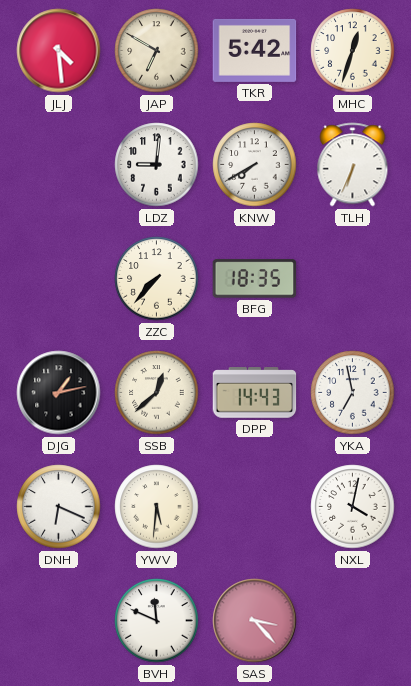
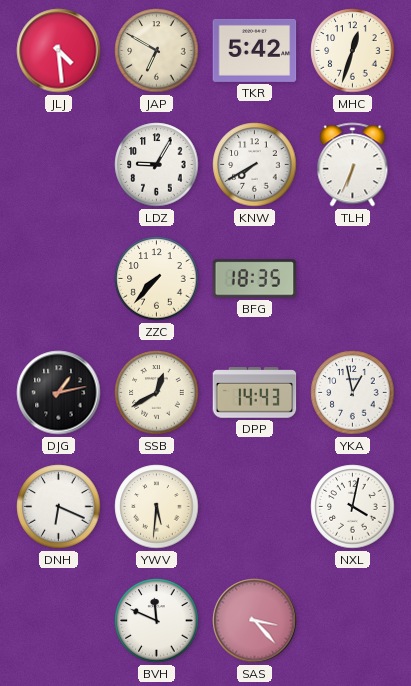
LDZ: 9:01 -> 9:05
SSB: 12:38 -> 12:40
YKA: 6:58 -> 12:58
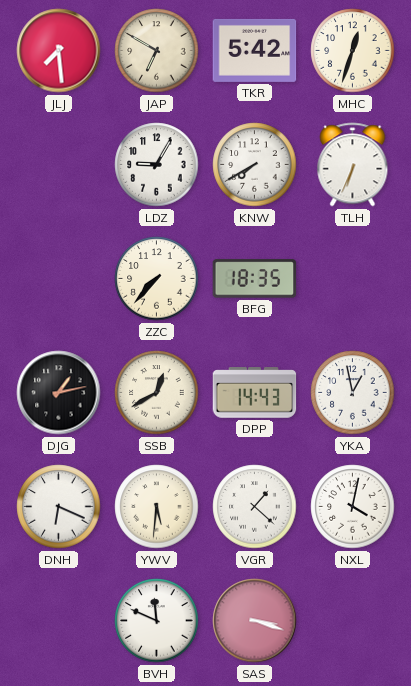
JLJ: 4:29 -> 7:29
VGR: none -> 1:22
SAS: 3:23 -> 3:18
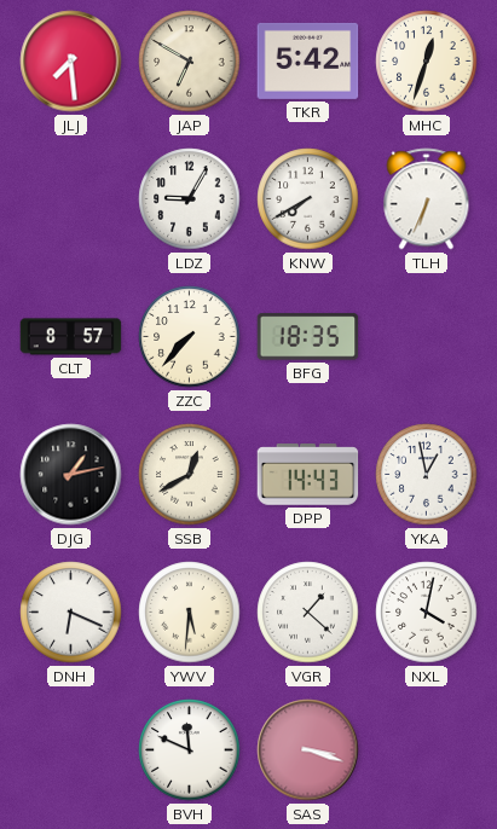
CLT: none -> 8:57
